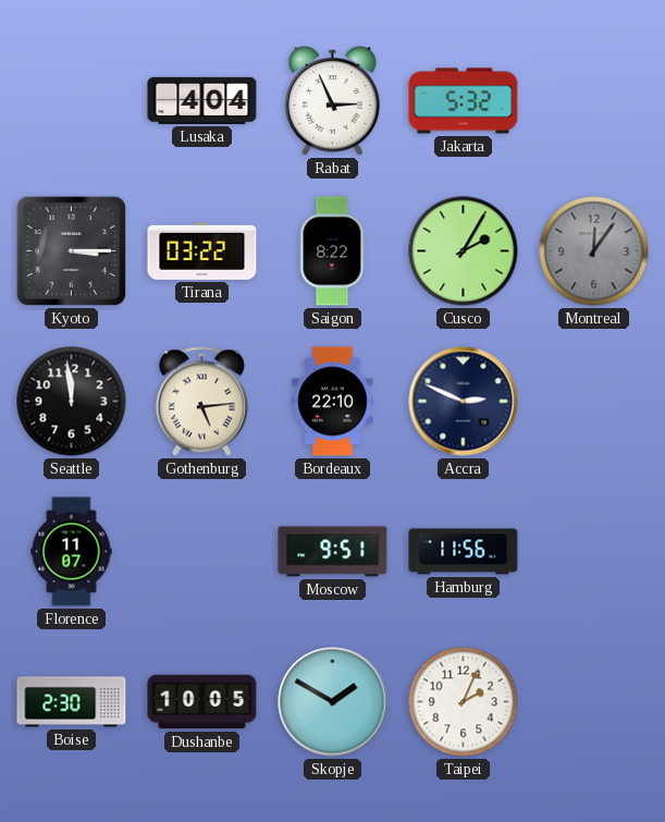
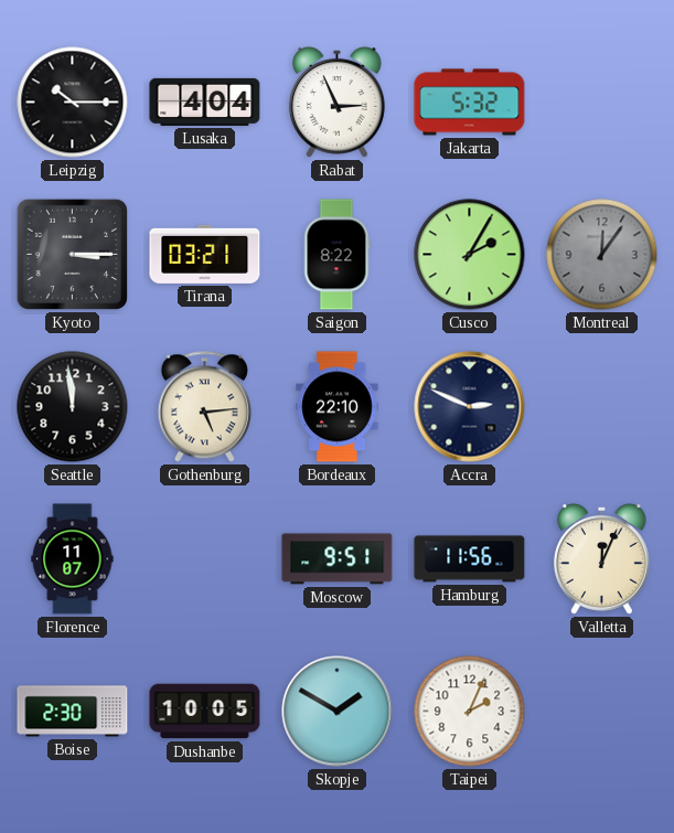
Leipzig: none -> 10:15
Tirana: 03:22 -> 03:21
Valletta: none -> 12:04
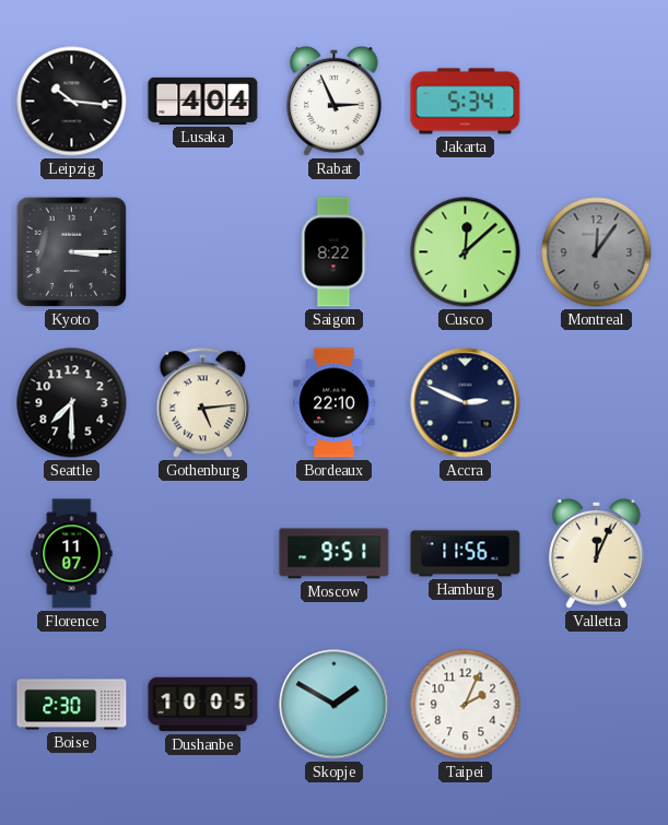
Leipzig: 10:15 -> 10:16
Jakarta: 5:32 -> 5:34
Tirana: 03:21 -> none
Cusco: 2:05 -> 12:08
Seattle: 11:59 -> 7:30
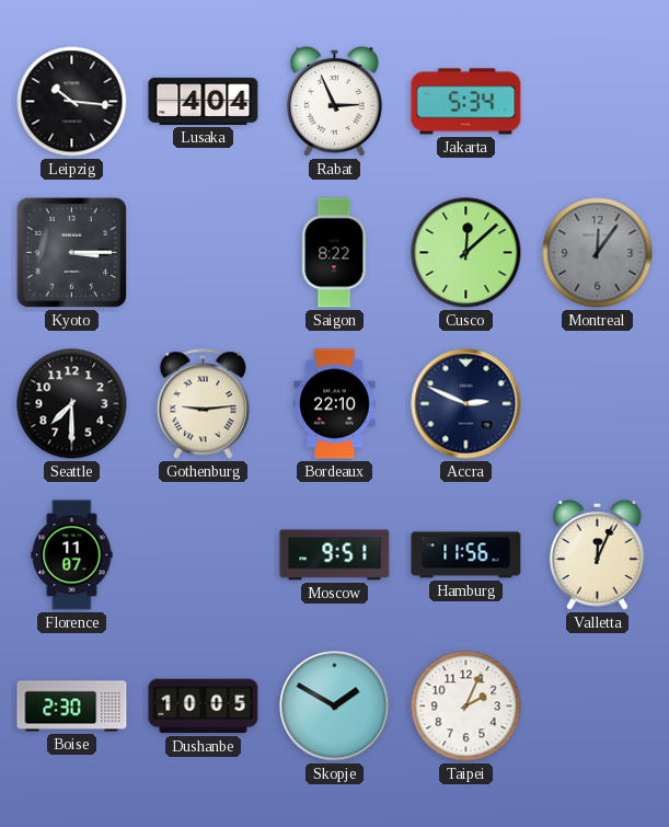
Gothenburg: 5:14 -> 9:14
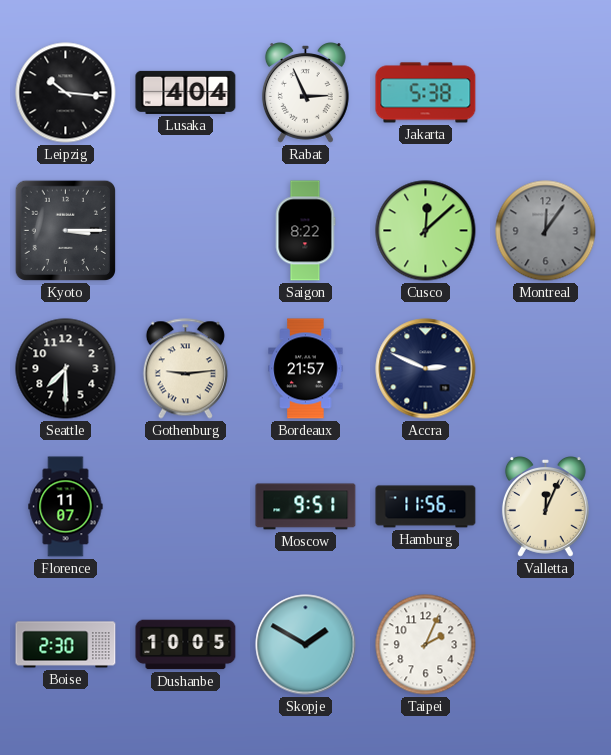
Jakarta: 5:34 -> 5:38
Bordeaux: 22:10 -> 21:57
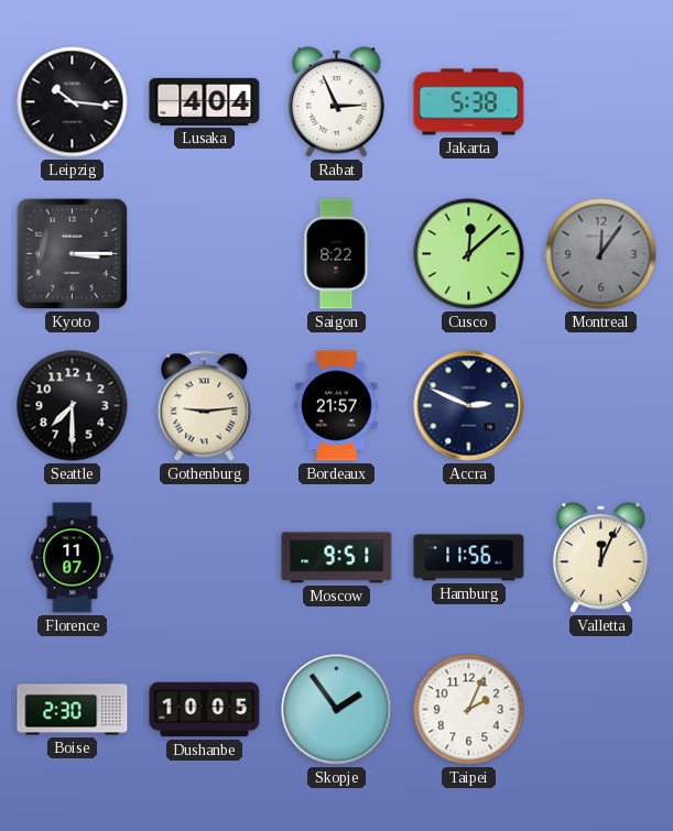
Skopje: 1:50 -> 1:54
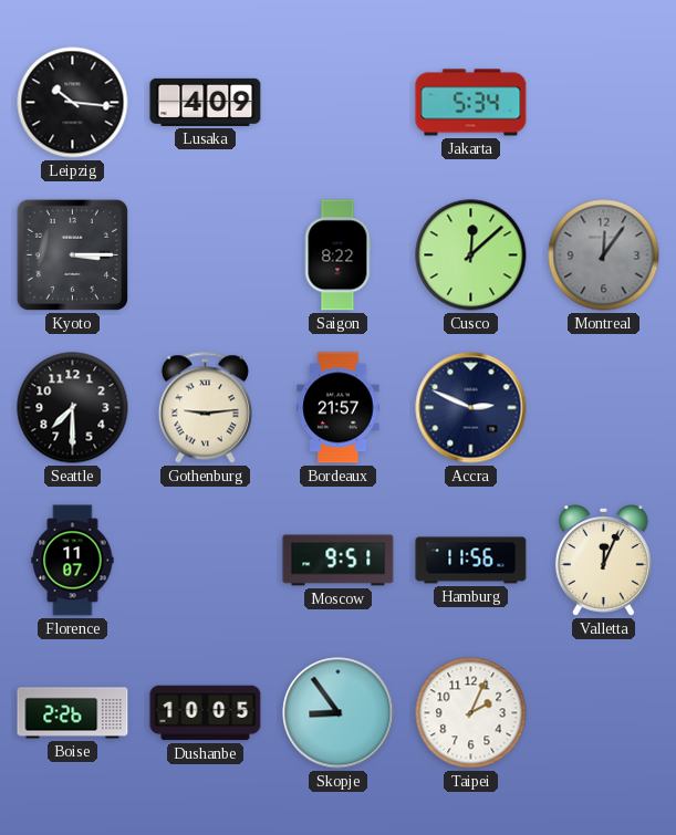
Lusaka: 4:04 -> 4:09
Rabat: 2:56 -> none
Jakarta: 5:38 -> 5:34
Boise: 2:30 -> 2:26
Skopje: 1:54 -> 8:54
